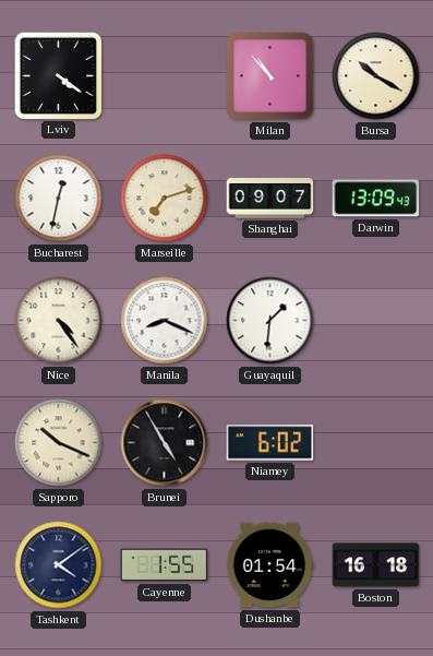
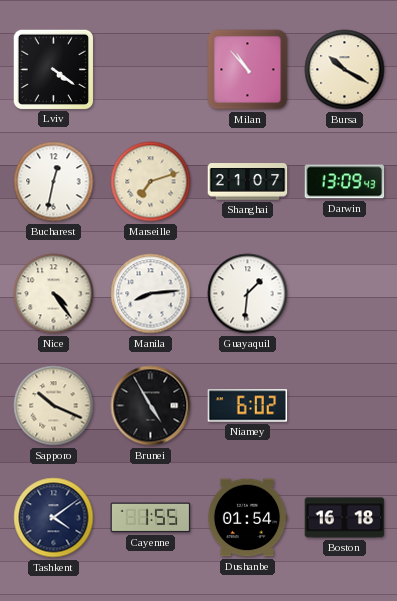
Shanghai: 09:07 -> 21:07
Manila: 8:19 -> 8:14
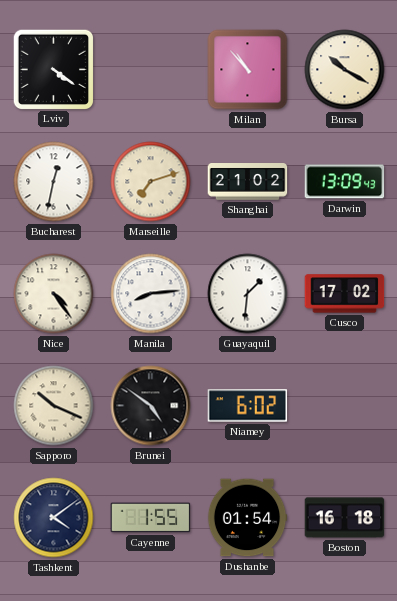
Shanghai: 21:07 -> 21:02
Cusco: none -> 17:02
Brunei: 4:55 -> 4:51
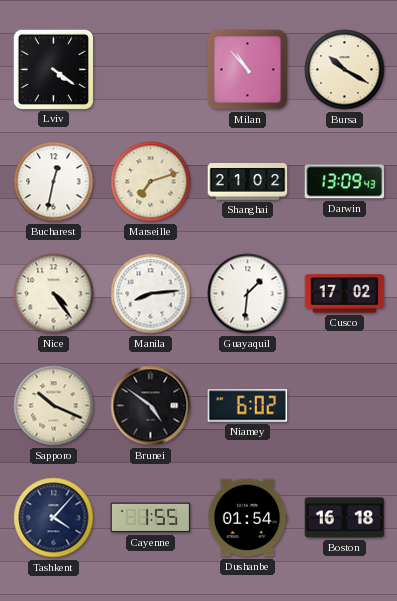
Tashkent: 4:09 -> 4:07
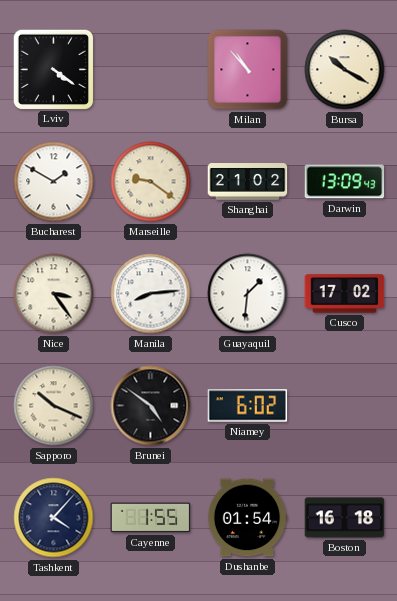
Bucharest: 12:32 -> 1:50
Marseille: 7:12 -> 9:21
Nice: 4:24 -> 3:24
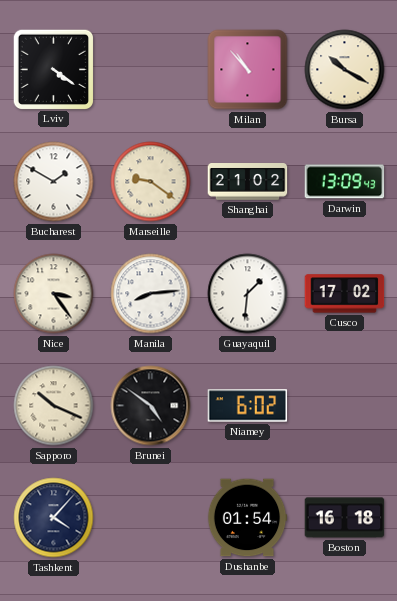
Cayenne: 1:55 -> none
